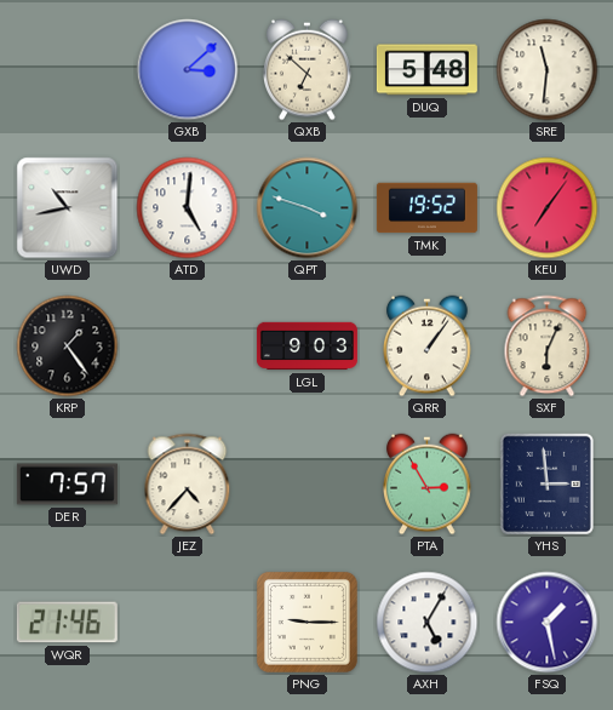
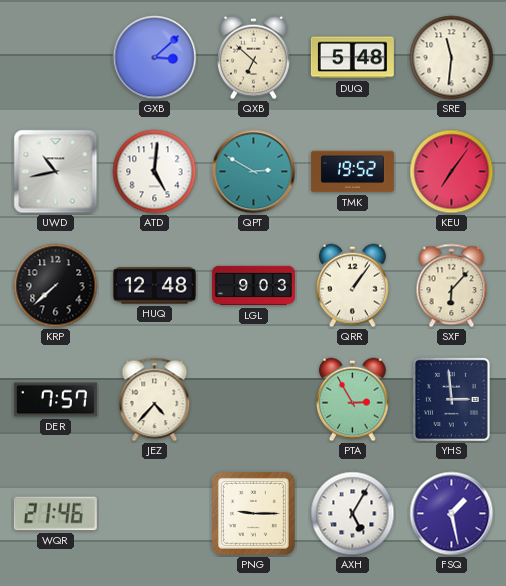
QPT: 3:48 -> 2:50
KRP: 1:24 -> 7:38
HUQ: none -> 12:48
SXF: 6:04 -> 6:07
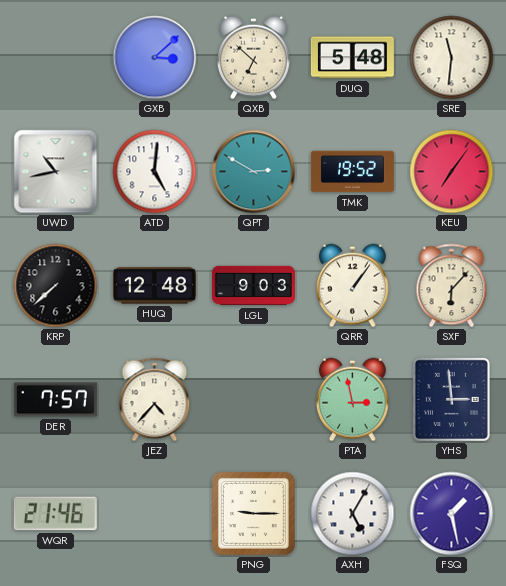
PTA: 2:55 -> 2:58
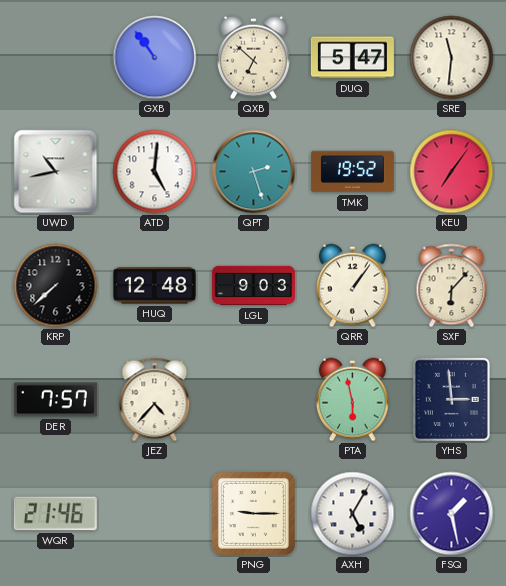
GXB: 3:08 -> 10:54
DUQ: 5:48 -> 5:47
QPT: 2:50 -> 2:27
PTA: 2:58 -> 5:58
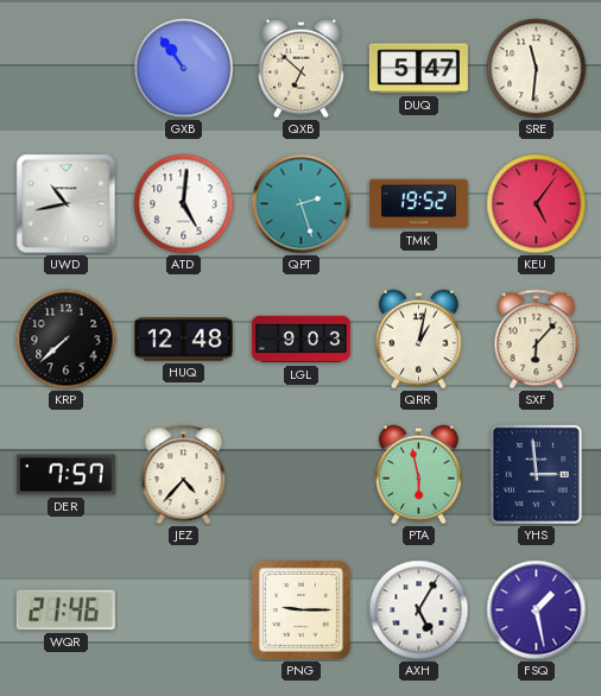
KEU: 7:06 -> 5:06
QRR: 1:06 -> 1:02
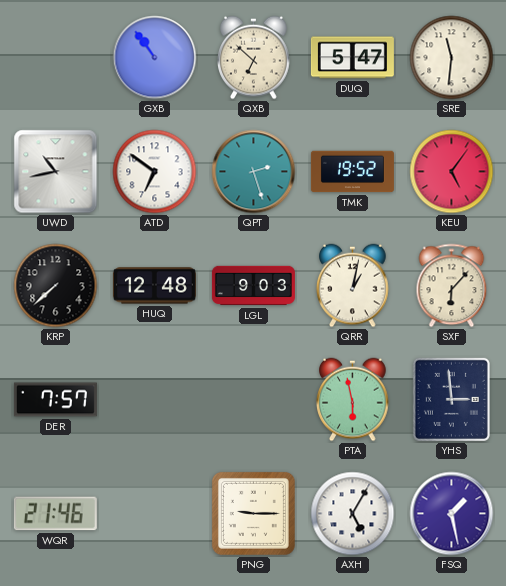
ATD: 5:01 -> 6:51
JEZ: 4:37 -> none
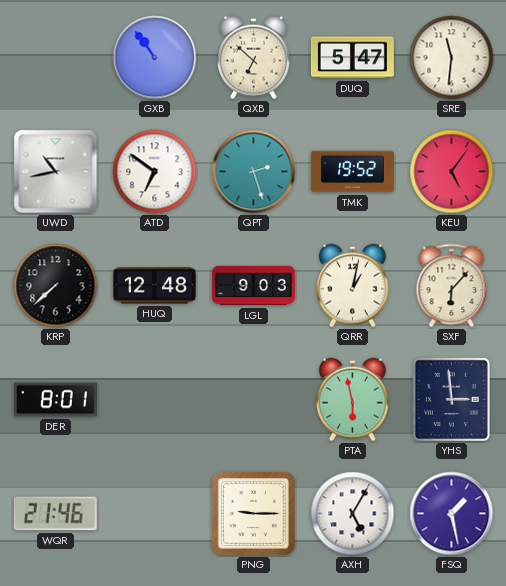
DER: 7:57 -> 8:01
